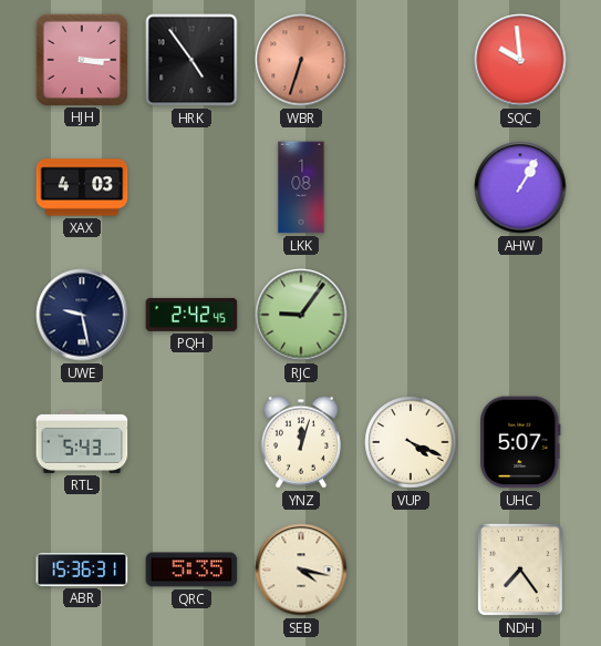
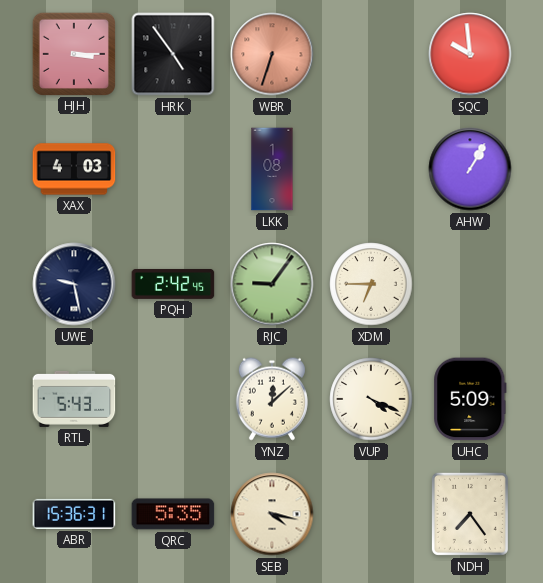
XDM: none -> 6:45
YNZ: 12:03 -> 12:08
UHC: 5:07 -> 5:09
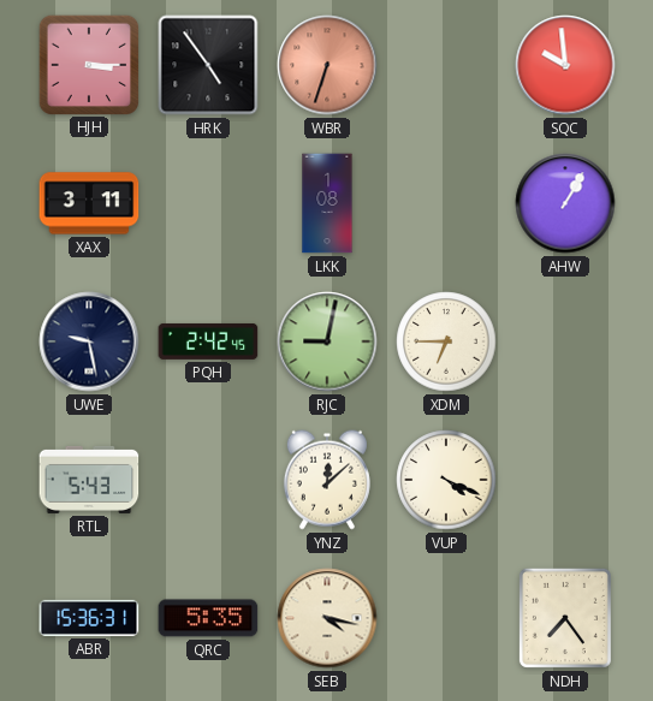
XAX: 4:03 -> 3:11
RJC: 9:06 -> 9:02
UHC: 5:09 -> none
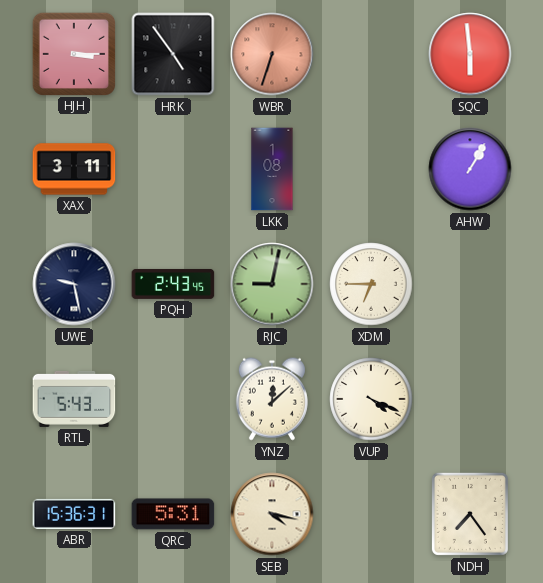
SQC: 9:59 -> 5:59
PQH: 2:42 -> 2:43
QRC: 5:35 -> 5:31
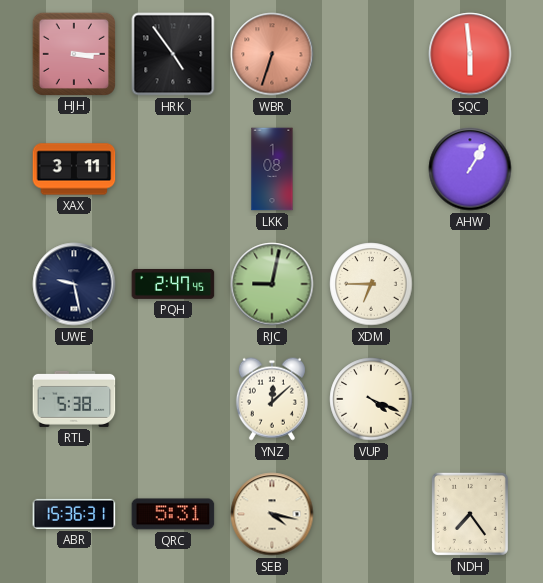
PQH: 2:43 -> 2:47
RTL: 5:43 -> 5:38
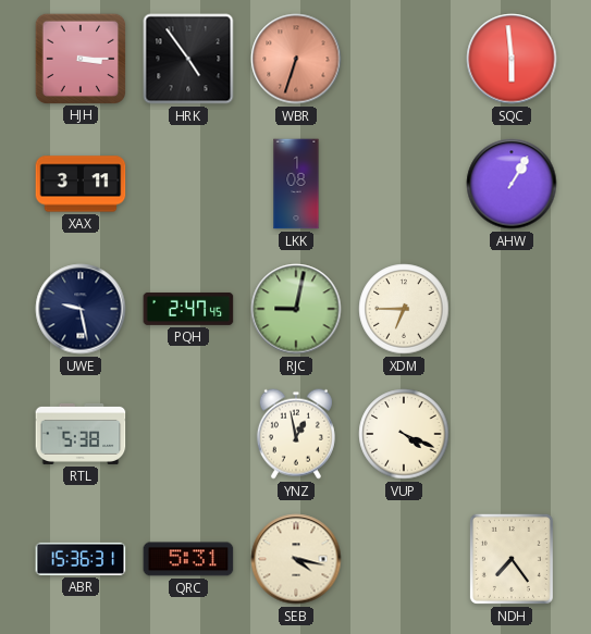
YNZ: 12:08 -> 12:58
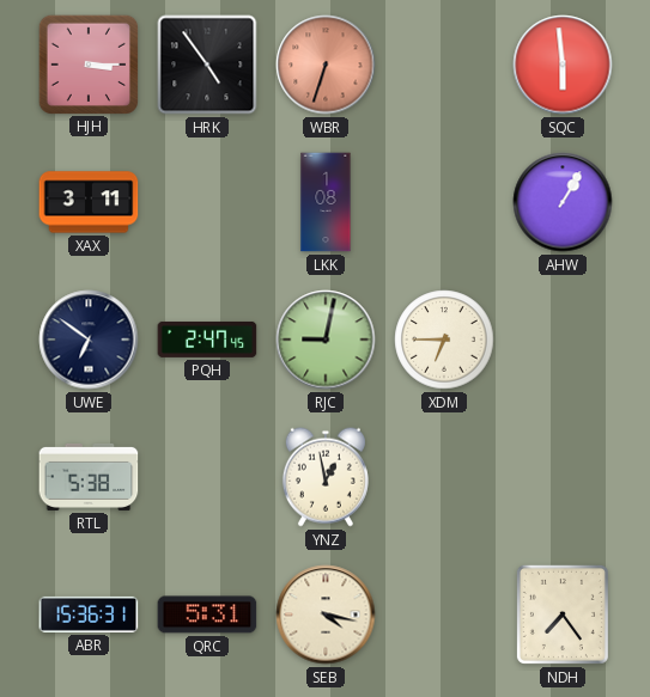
UWE: 9:28 -> 6:51
VUP: 4:19 -> none
